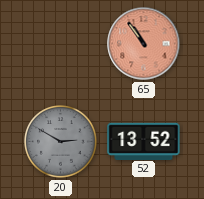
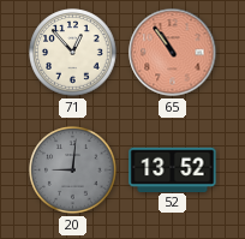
71: none -> 12:53
20: 2:50 -> 9:01
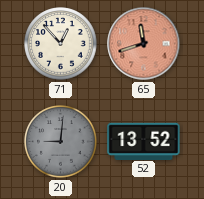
65: 10:54 -> 11:42
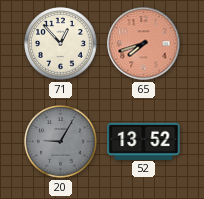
65: 11:42 -> 7:42
20: 9:01 -> 9:05
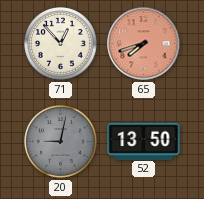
20: 9:05 -> 9:02
52: 13:52 -> 13:50
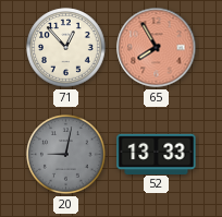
65: 7:42 -> 7:55
52: 13:50 -> 13:33
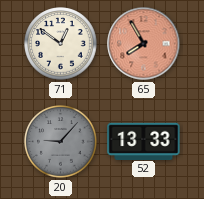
71: 12:53 -> 12:51
20: 9:02 -> 9:07
